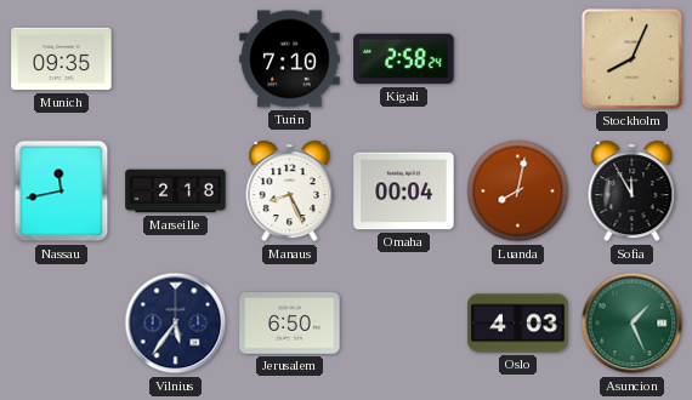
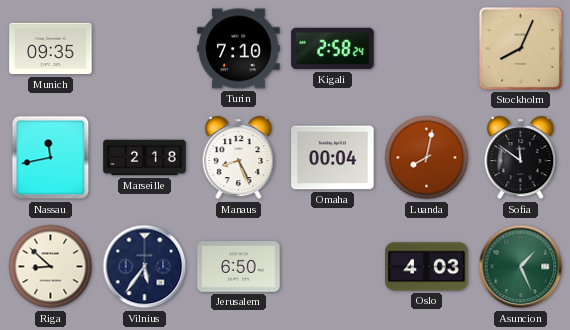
Sofia: 11:55 -> 11:51
Riga: none -> 8:52
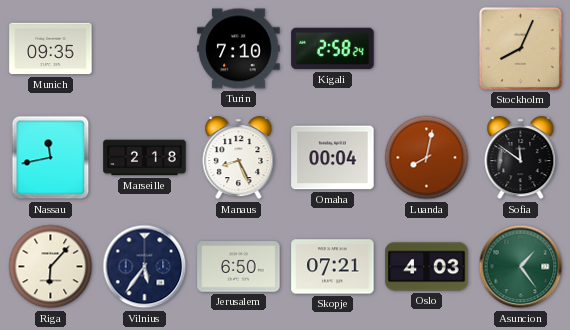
Riga: 8:52 -> 6:07
Skopje: none -> 07:21
Asuncion: 1:26 -> 1:24
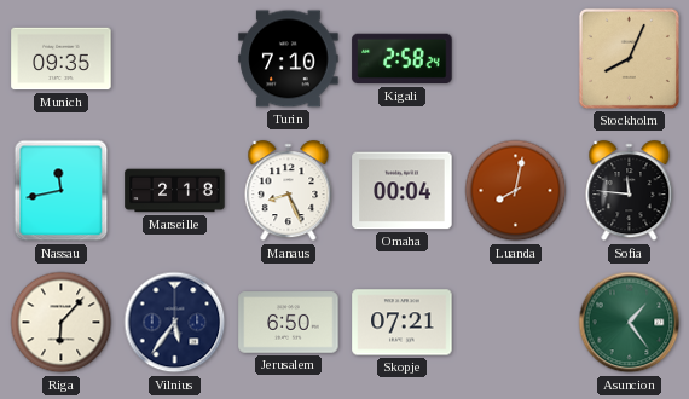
Sofia: 11:51 -> 11:46
Oslo: 4:03 -> none
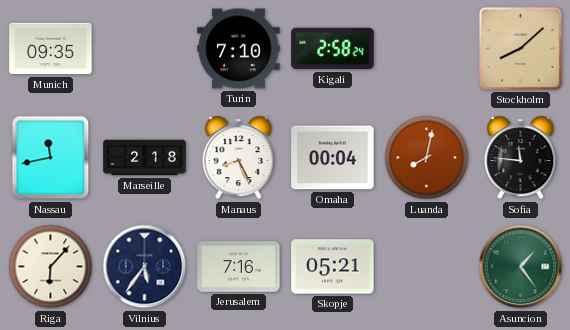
Stockholm: 8:04 -> 8:08
Jerusalem: 6:50 -> 7:16
Skopje: 07:21 -> 05:21
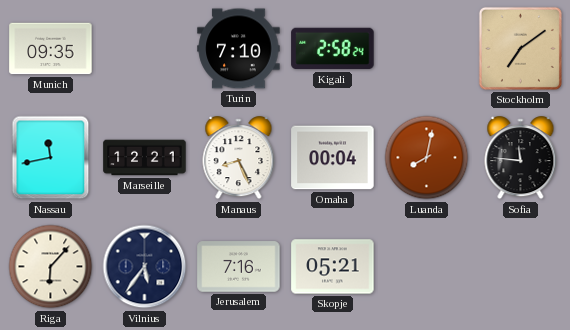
Stockholm: 8:08 -> 7:09
Marseille: 2:18 -> 12:21
Asuncion: 1:24 -> none
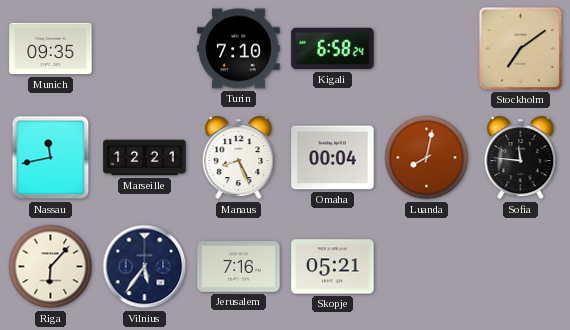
Kigali: 2:58 -> 6:58
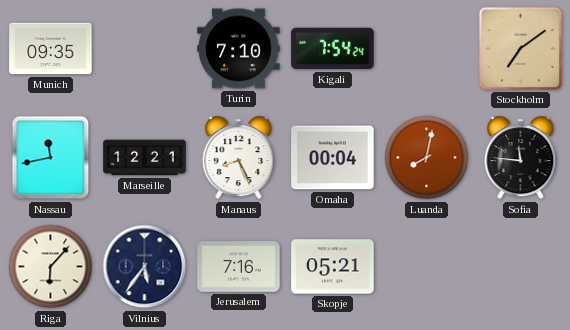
Kigali: 6:58 -> 7:54
